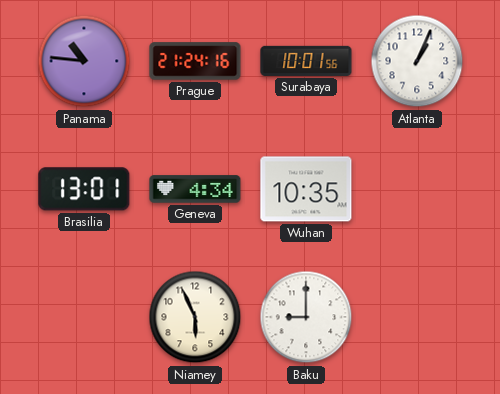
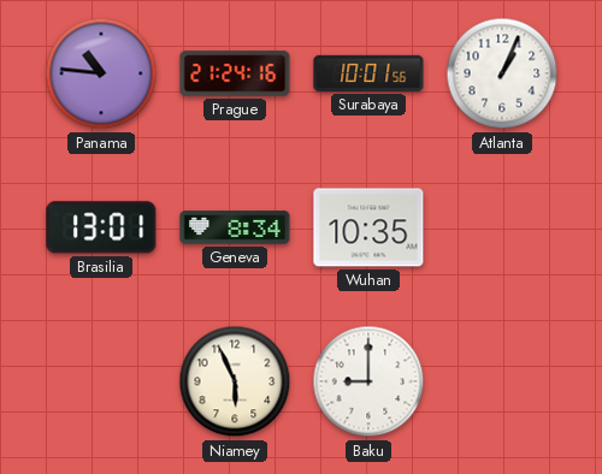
Geneva: 4:34 -> 8:34
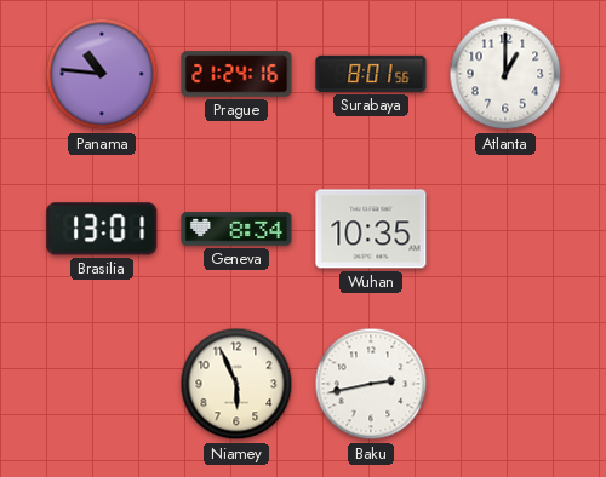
Surabaya: 10:01 -> 8:01
Atlanta: 1:04 -> 1:00
Baku: 9:00 -> 2:43
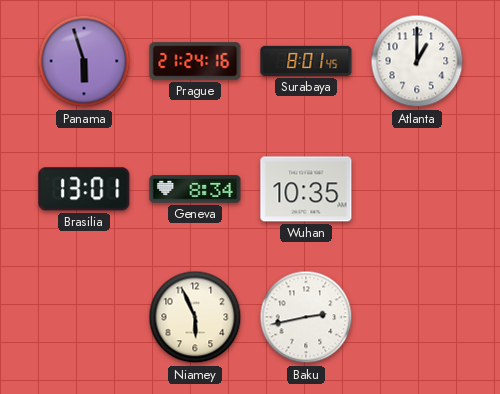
Panama: 10:46 -> 5:57
Surabaya: 8:01:56 -> 8:01:45
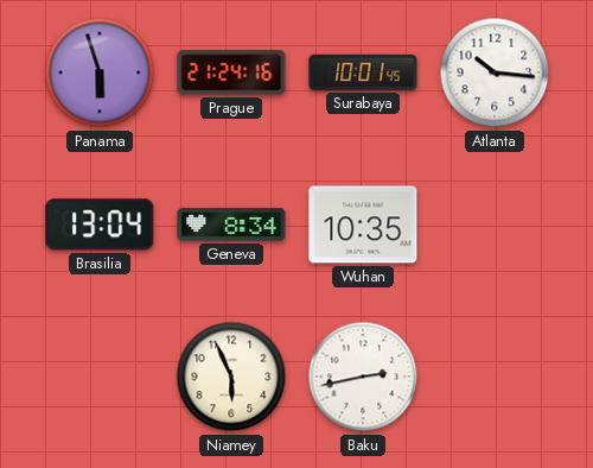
Surabaya: 8:01 -> 10:01
Atlanta: 1:00 -> 10:16
Brasilia: 13:01 -> 13:04
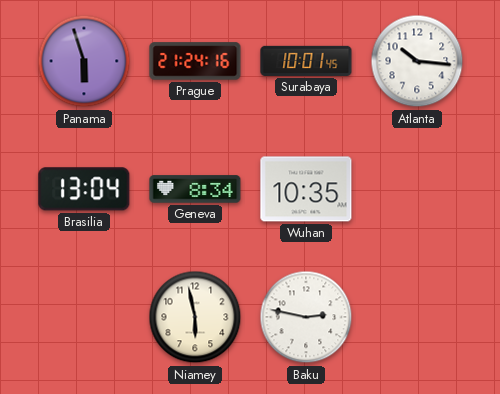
Niamey: 5:56 -> 5:58
Baku: 2:43 -> 2:47
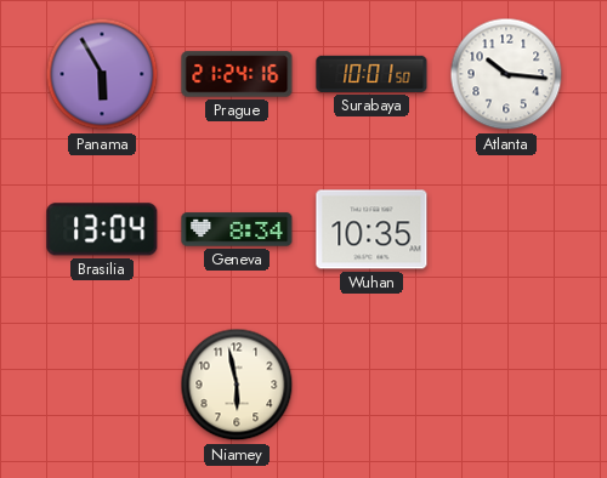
Panama: 5:57 -> 5:55
Surabaya: 10:01:45 -> 10:01:50
Baku: 2:47 -> none
